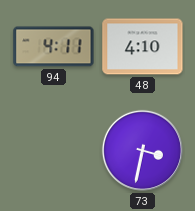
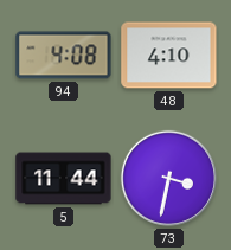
94: 4:11 -> 4:08
5: none -> 11:44
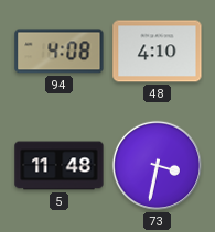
5: 11:44 -> 11:48
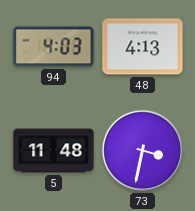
94: 4:08 -> 4:03
48: 4:10 -> 4:13
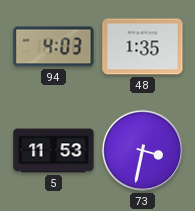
48: 4:13 -> 1:35
5: 11:48 -> 11:53
